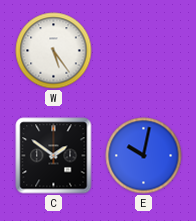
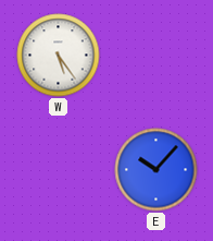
C: 1:51 -> none
E: 10:02 -> 10:07
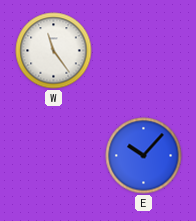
W: 5:24 -> 11:24
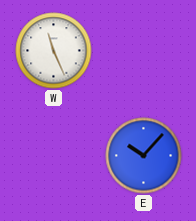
W: 11:24 -> 11:26
